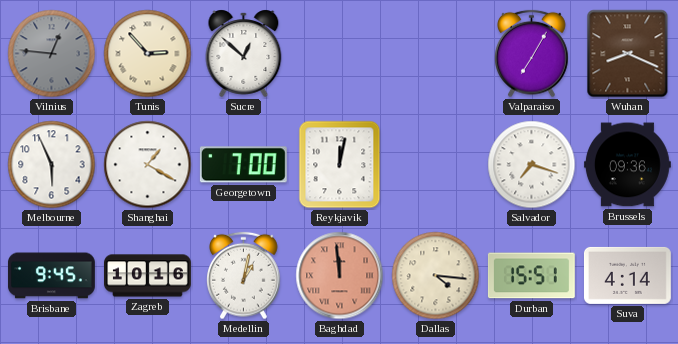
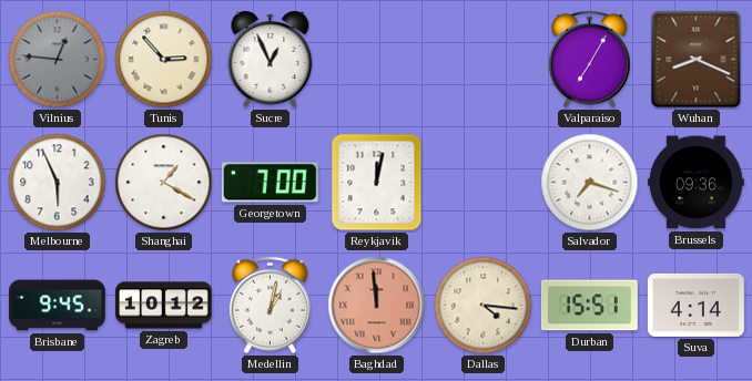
Sucre: 12:52 -> 12:56
Zagreb: 10:16 -> 10:12
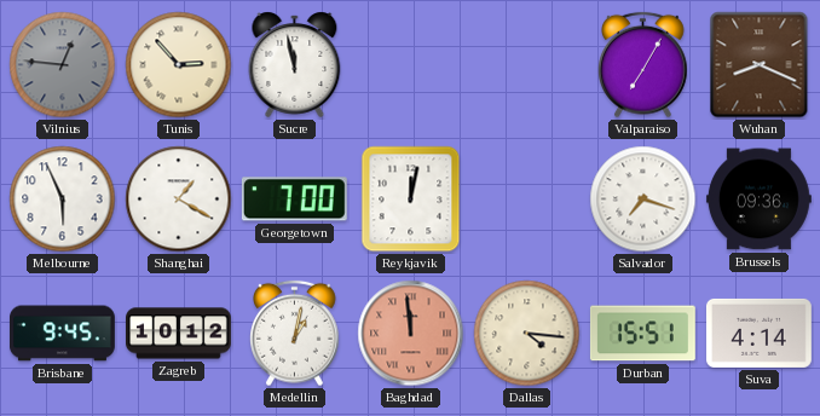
Sucre: 12:56 -> 11:58
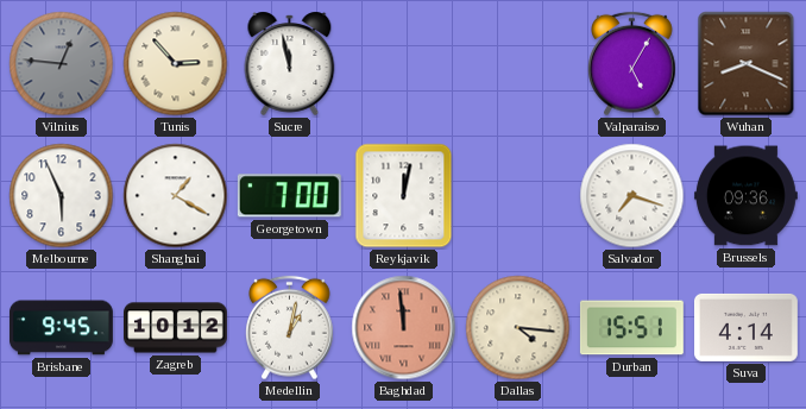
Valparaiso: 7:05 -> 5:05
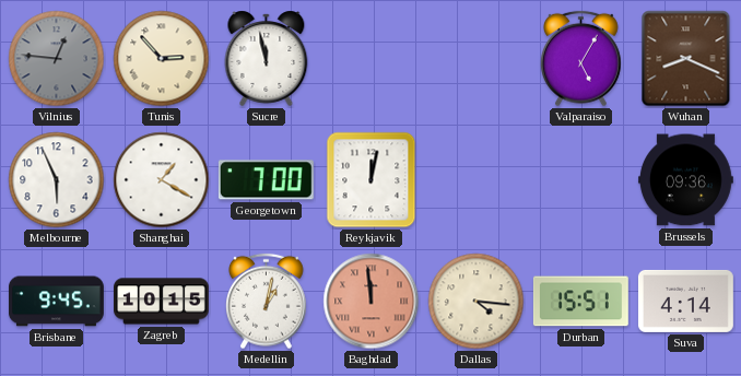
Salvador: 7:18 -> none
Zagreb: 10:12 -> 10:15
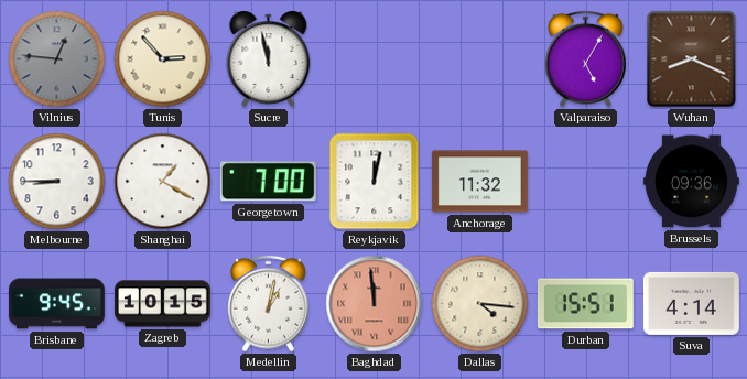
Melbourne: 5:56 -> 8:45
Anchorage: none -> 11:32
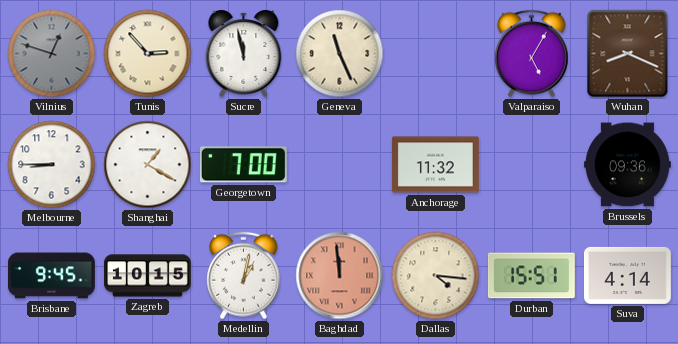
Vilnius: 12:46 -> 12:48
Geneva: none -> 11:26
Reykjavik: 12:02 -> none
